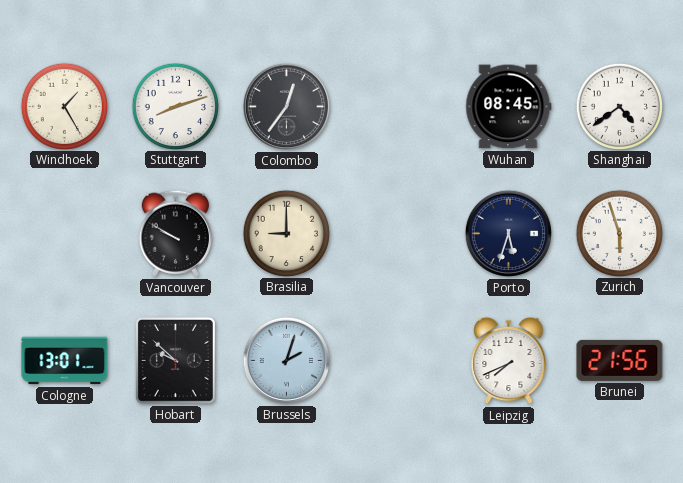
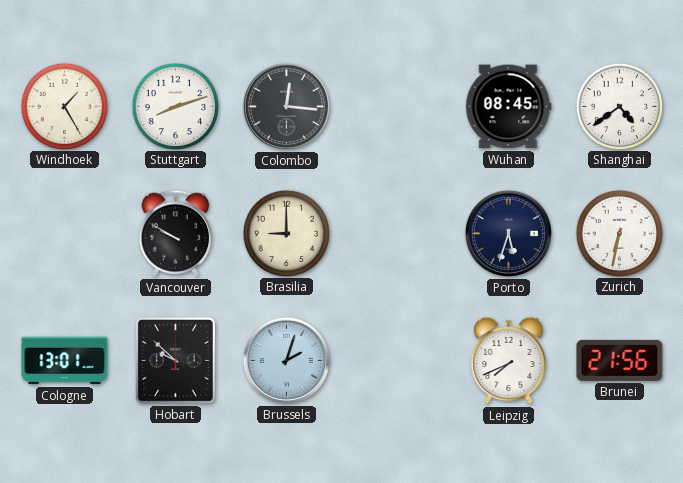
Colombo: 12:36 -> 12:16
Zurich: 5:57 -> 6:32
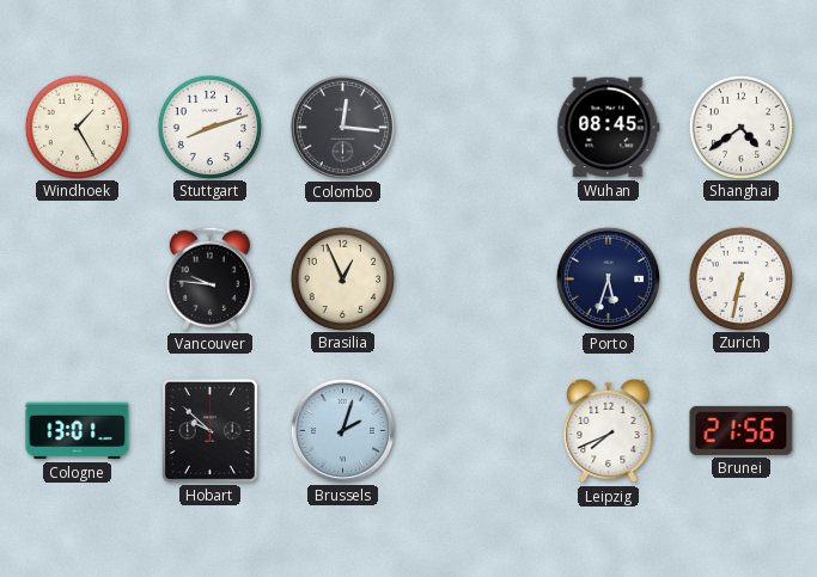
Vancouver: 9:50 -> 9:46
Brasilia: 9:00 -> 12:56
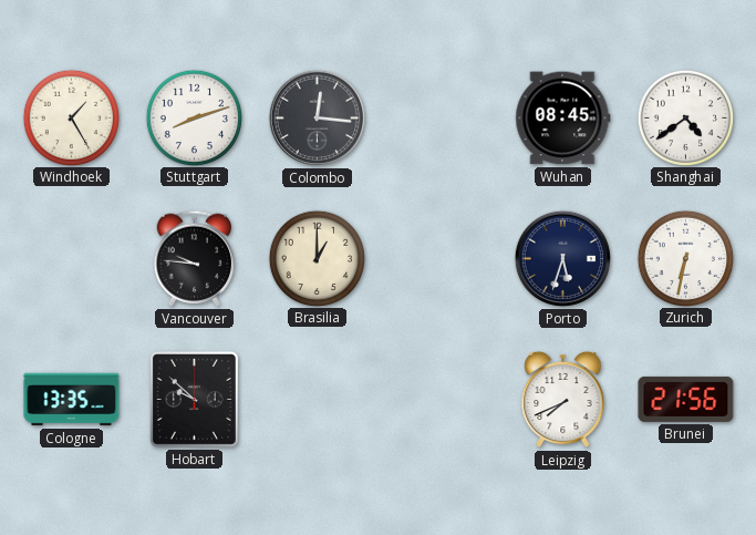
Brasilia: 12:56 -> 1:00
Cologne: 13:01 -> 13:35
Brussels: 2:03 -> none
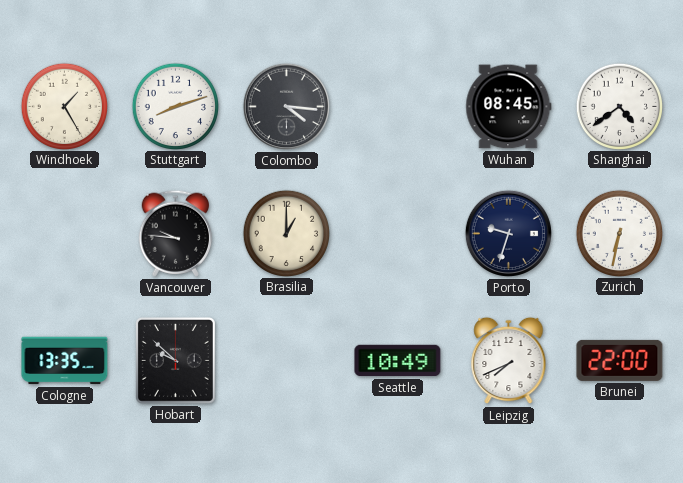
Colombo: 12:16 -> 4:16
Porto: 5:33 -> 9:33
Seattle: none -> 10:49
Brunei: 21:56 -> 22:00
